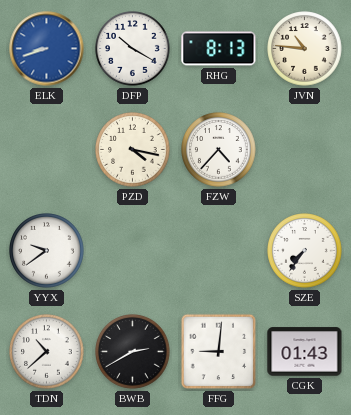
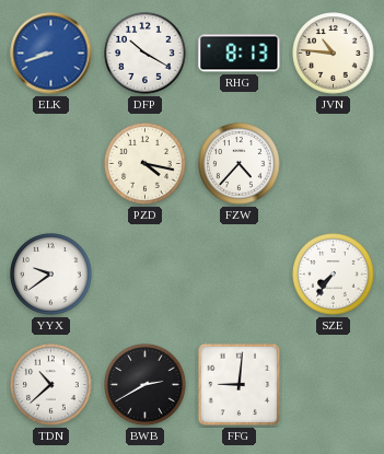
CGK: 01:43 -> none
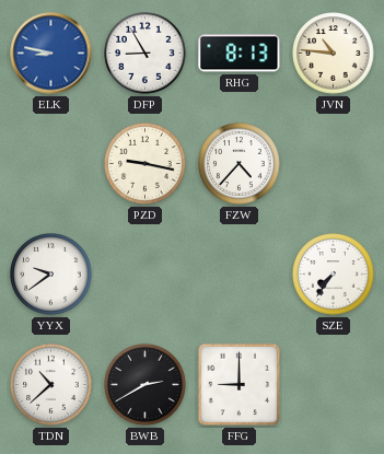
ELK: 8:42 -> 8:47
DFP: 10:20 -> 8:55
PZD: 4:17 -> 9:17
FFG: 9:01 -> 9:00
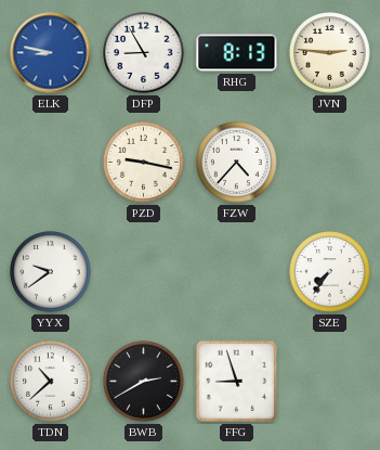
JVN: 10:46 -> 2:46
FFG: 9:00 -> 8:57
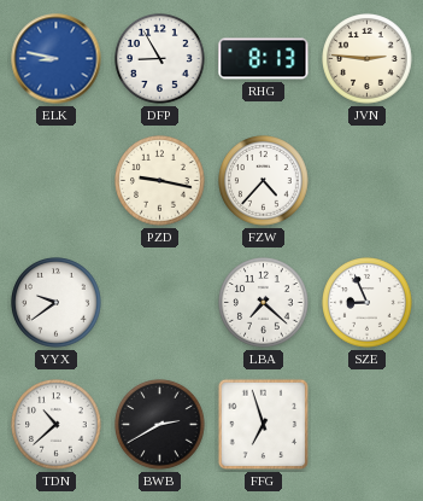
LBA: none -> 7:22
SZE: 7:36 -> 8:56
FFG: 8:57 -> 6:57
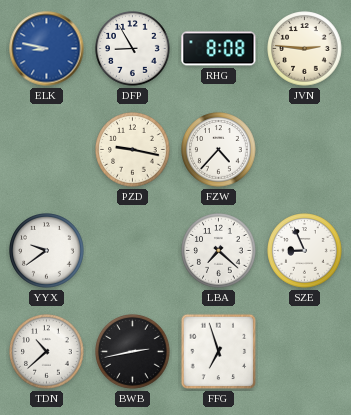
RHG: 8:13 -> 8:08
BWB: 2:40 -> 2:43
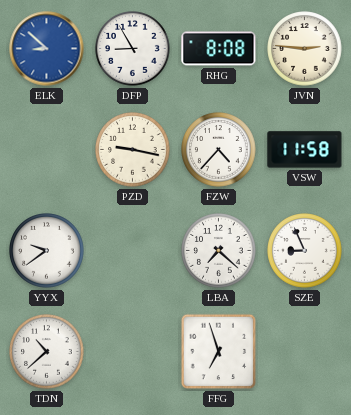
ELK: 8:47 -> 8:52
VSW: none -> 11:58
BWB: 2:43 -> none
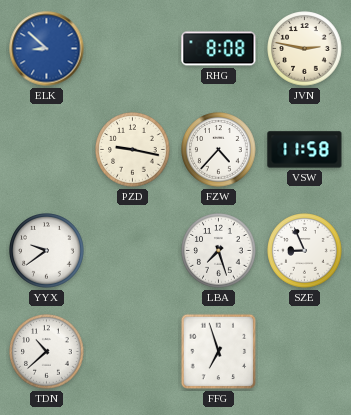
DFP: 8:55 -> none
JVN: 2:46 -> 2:47
LBA: 7:22 -> 7:27
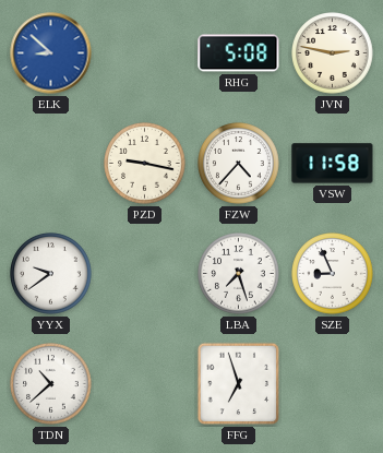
RHG: 8:08 -> 5:08
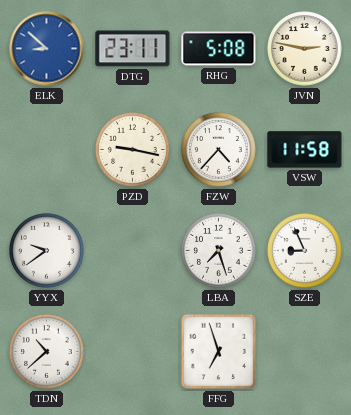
DTG: none -> 23:11
